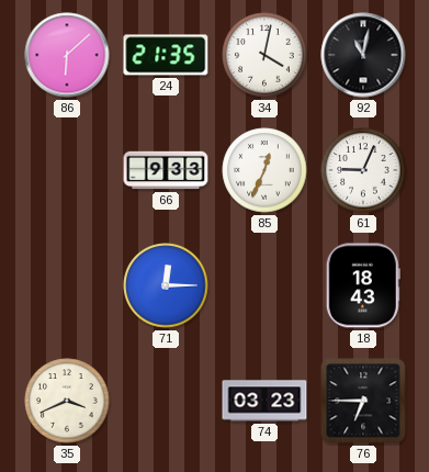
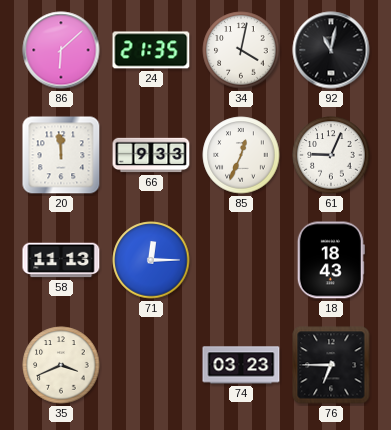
20: none -> 11:59
58: none -> 11:13
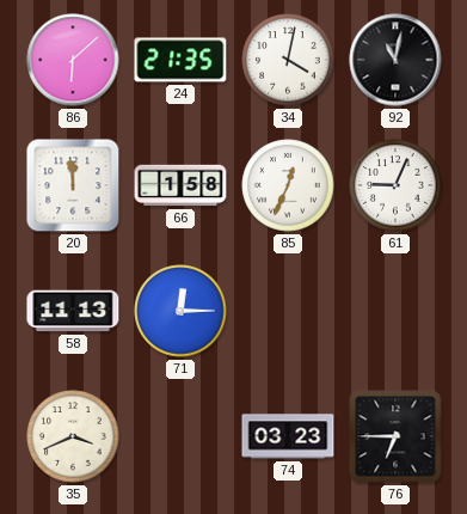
66: 9:33 -> 1:58
18: 18:43 -> none
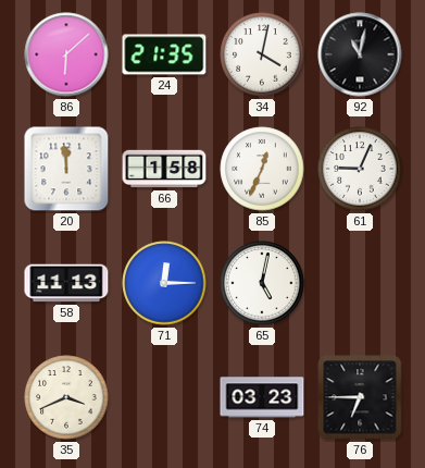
65: none -> 5:02
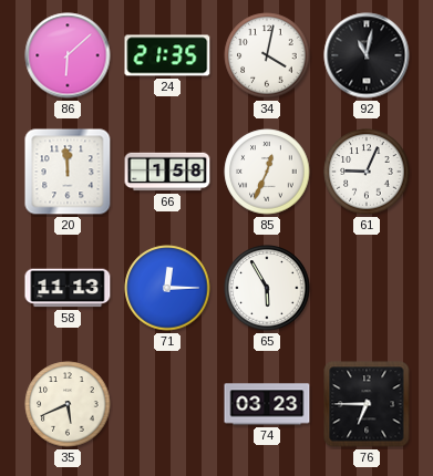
65: 5:02 -> 5:55
35: 3:41 -> 5:41
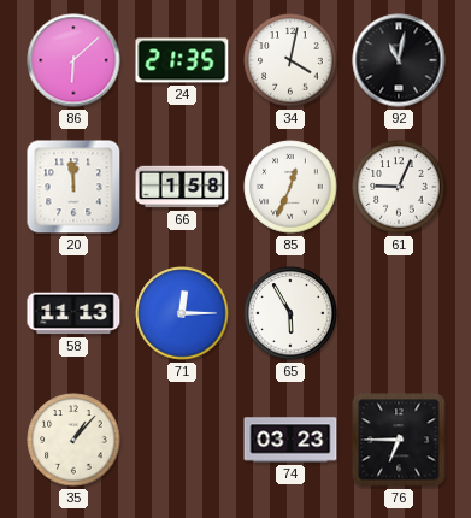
35: 5:41 -> 1:07
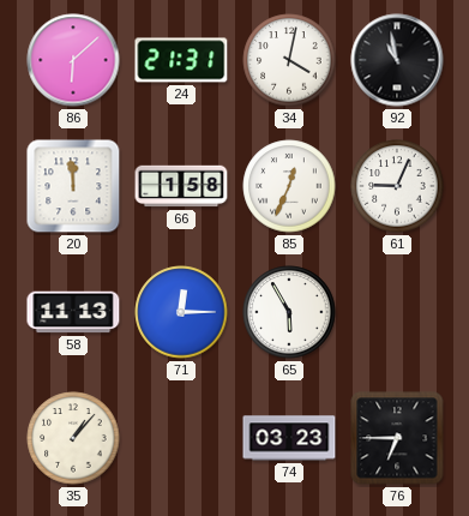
24: 21:35 -> 21:31
92: 11:02 -> 10:58
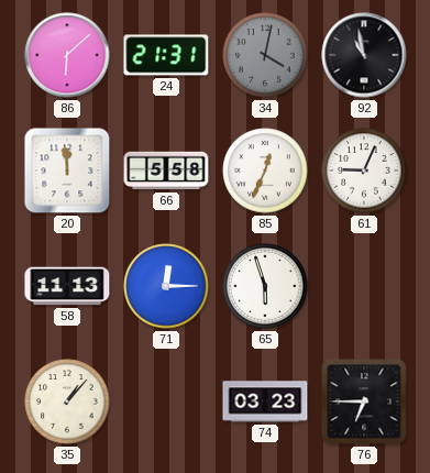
34 dial: white -> grey
66: 1:58 -> 5:58
65: 5:55 -> 5:57
